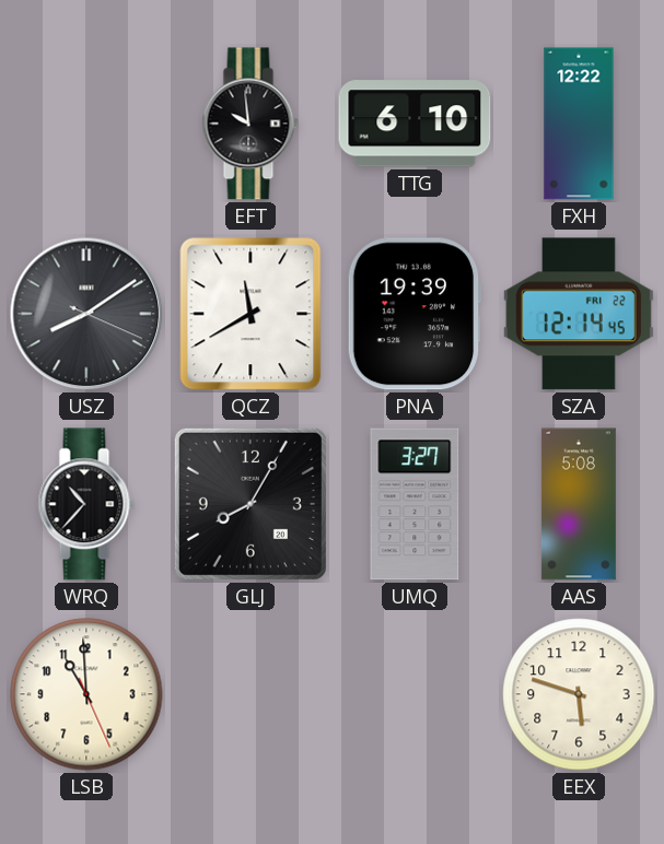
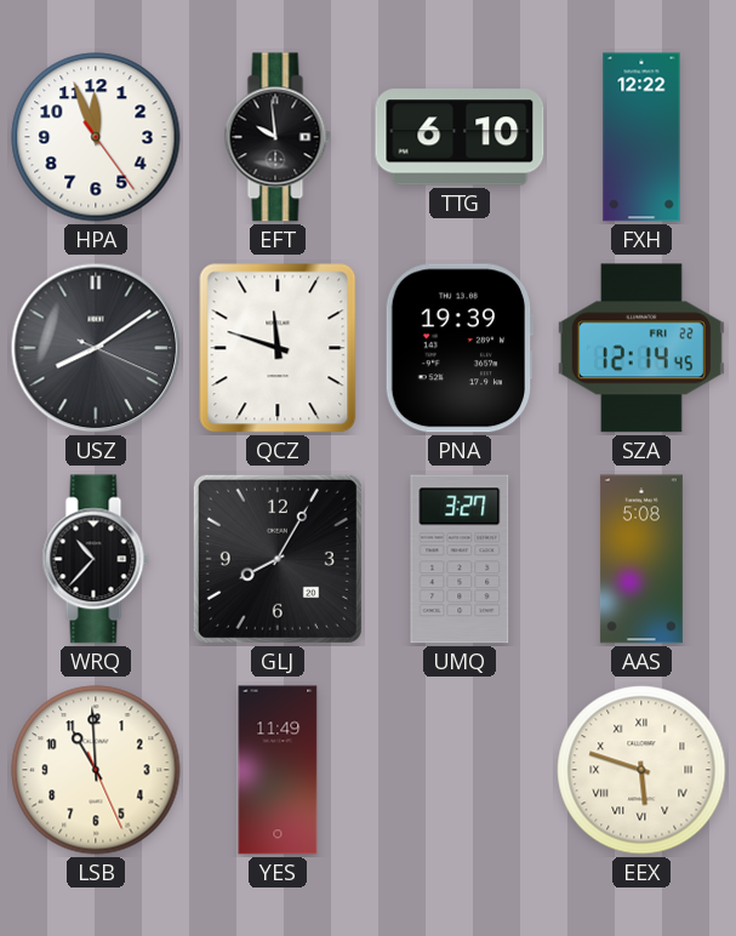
HPA: none -> 11:56
QCZ: 11:40 -> 11:48
YES: none -> 11:49
EEX numerals: Arabic -> Roman
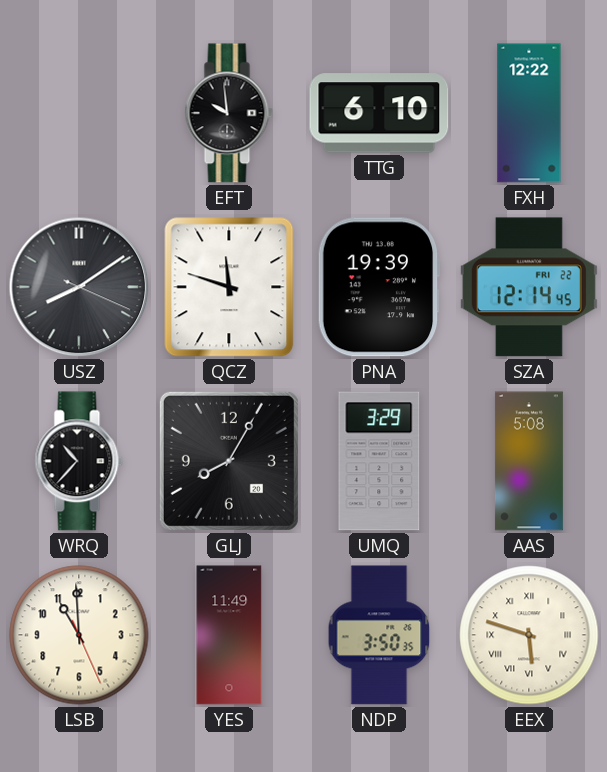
HPA: 11:56 -> none
UMQ: 3:27 -> 3:29
NDP: none -> 3:50
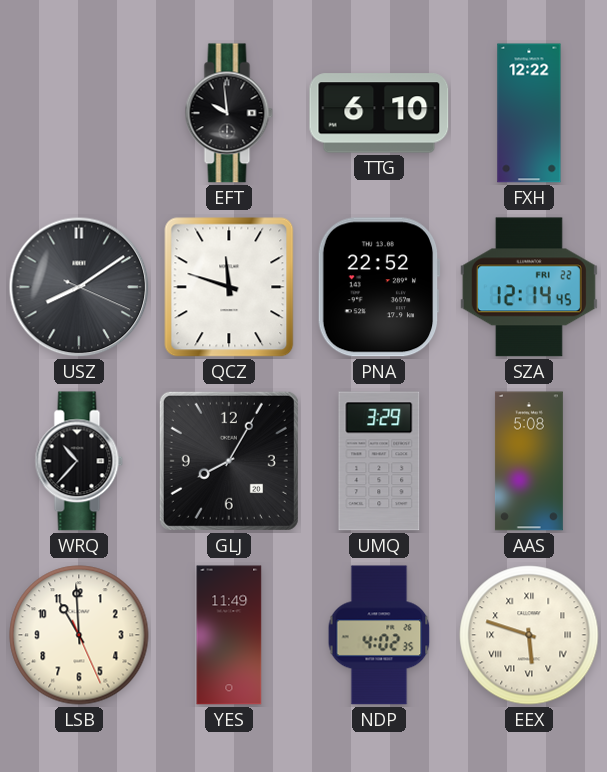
PNA: 19:39 -> 22:52
NDP: 3:50 -> 4:02
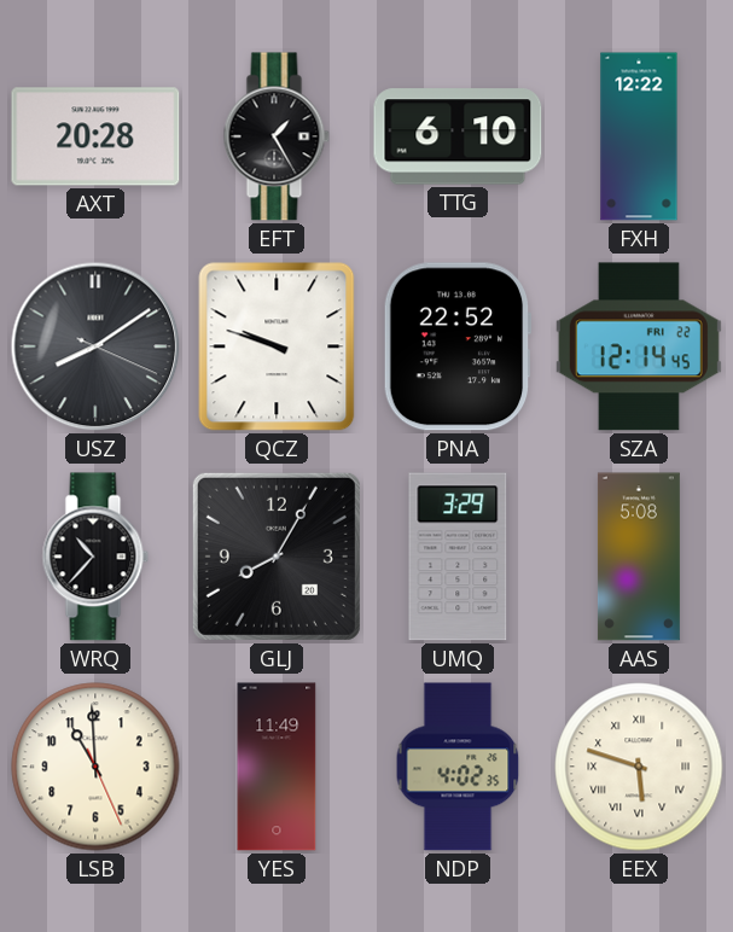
AXT: none -> 20:28
EFT: 9:59 -> 1:25
QCZ: 11:48 -> 9:48
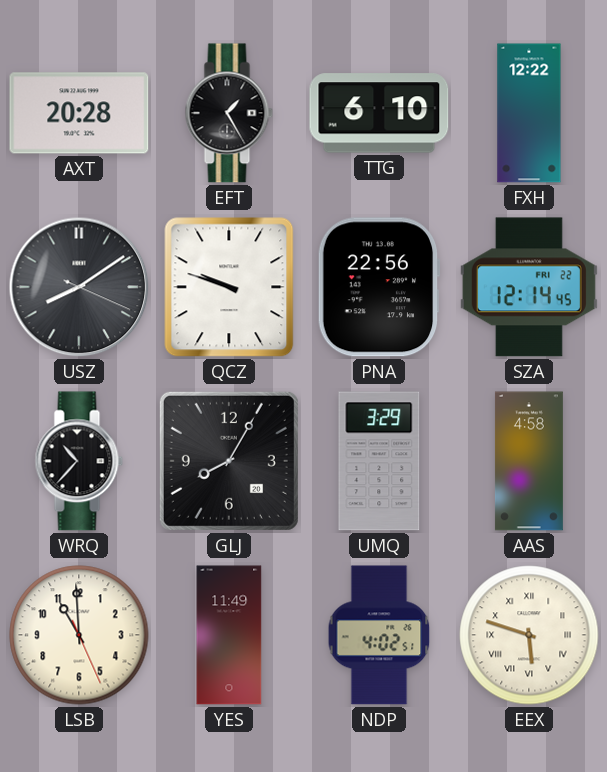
PNA: 22:52 -> 22:56
AAS: 5:08 -> 4:58
NDP: 4:02:35 -> 4:02:51
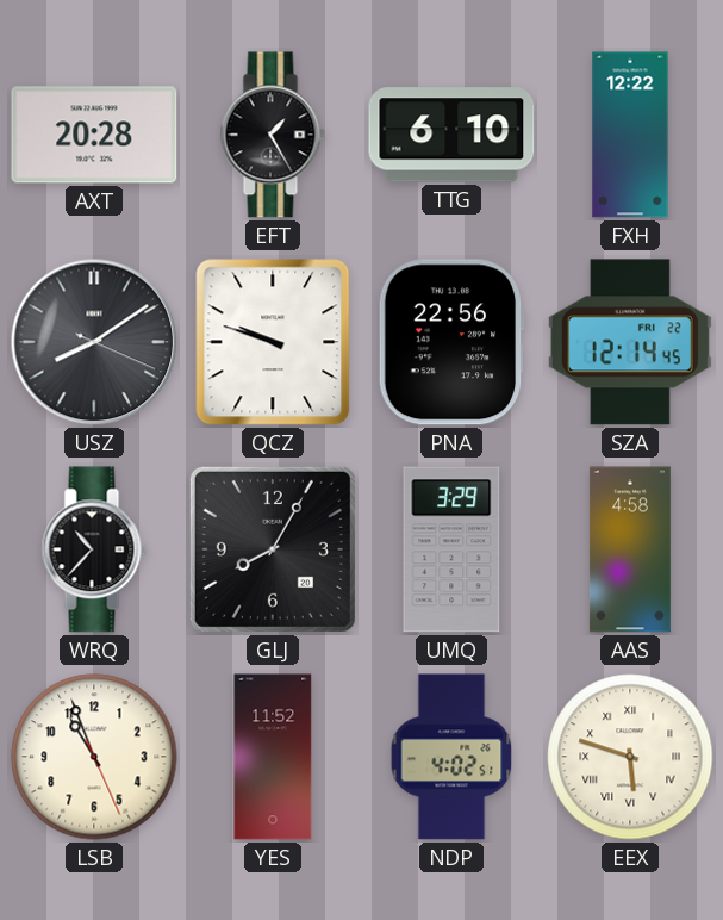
LSB: 10:59 -> 10:56
YES: 11:49 -> 11:52
